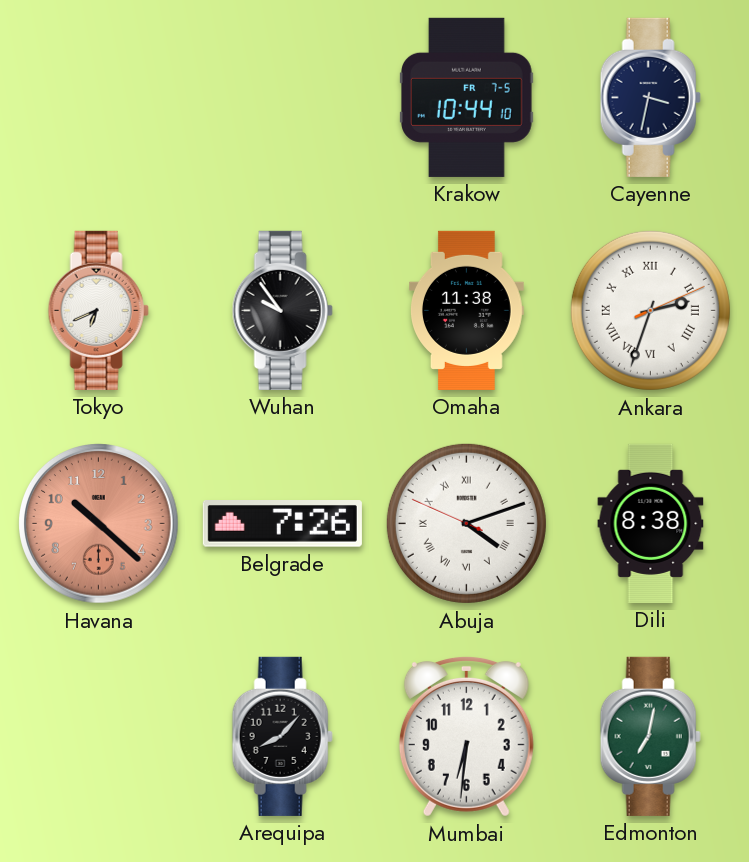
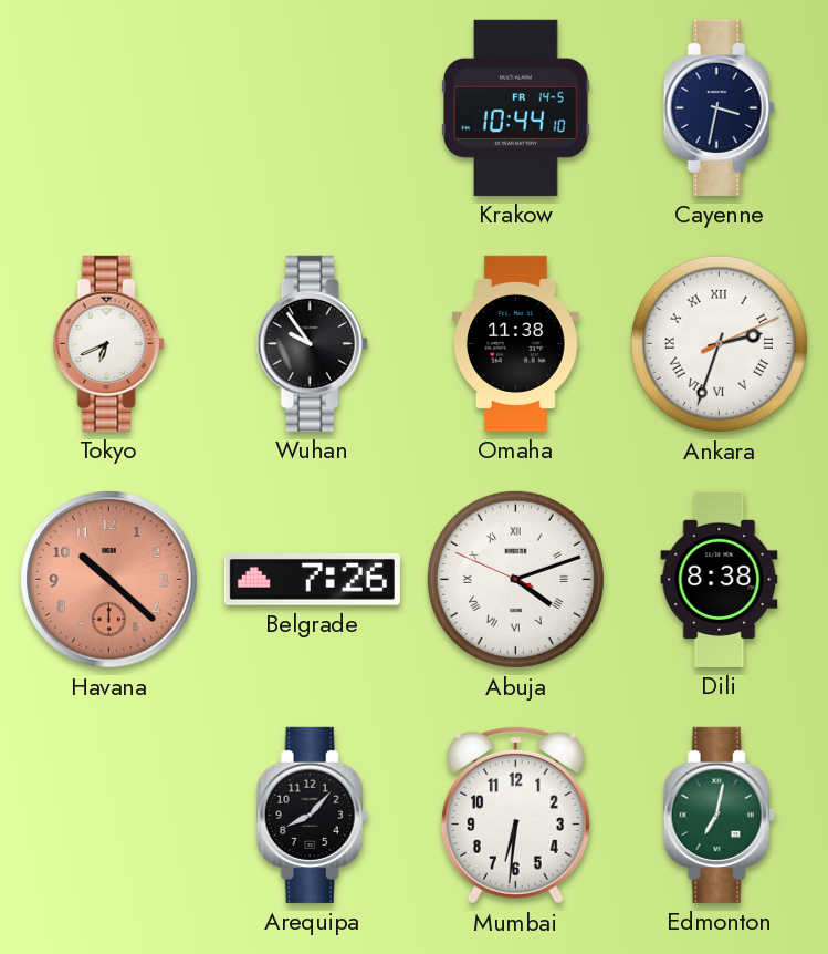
Krakow date: FR 7-5 -> FR 14-5
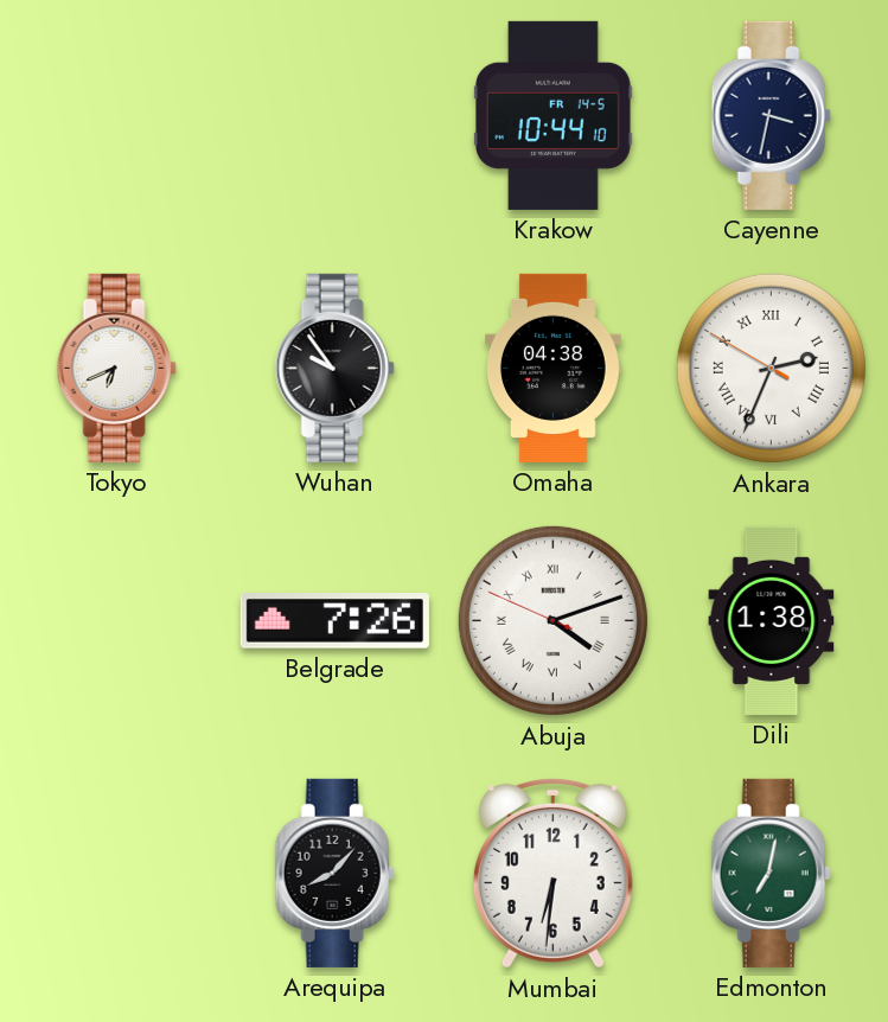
Omaha: 11:38 -> 04:38
Ankara: 2:33:11 -> 2:33:50
Havana: 10:22 -> none
Dili: 8:38 -> 1:38
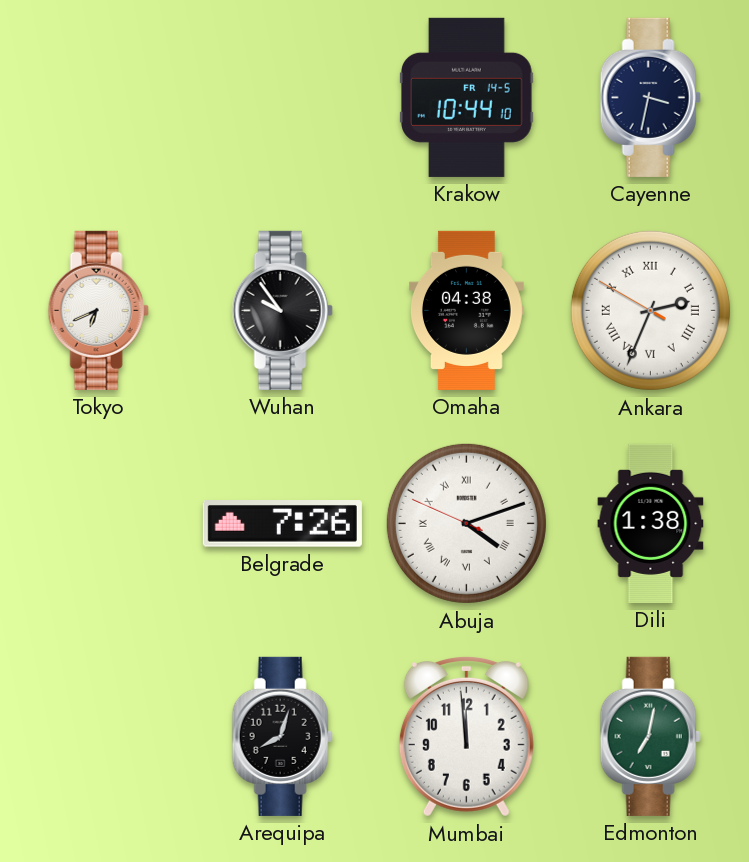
Arequipa: 8:07 -> 8:03
Mumbai: 6:31 -> 11:59
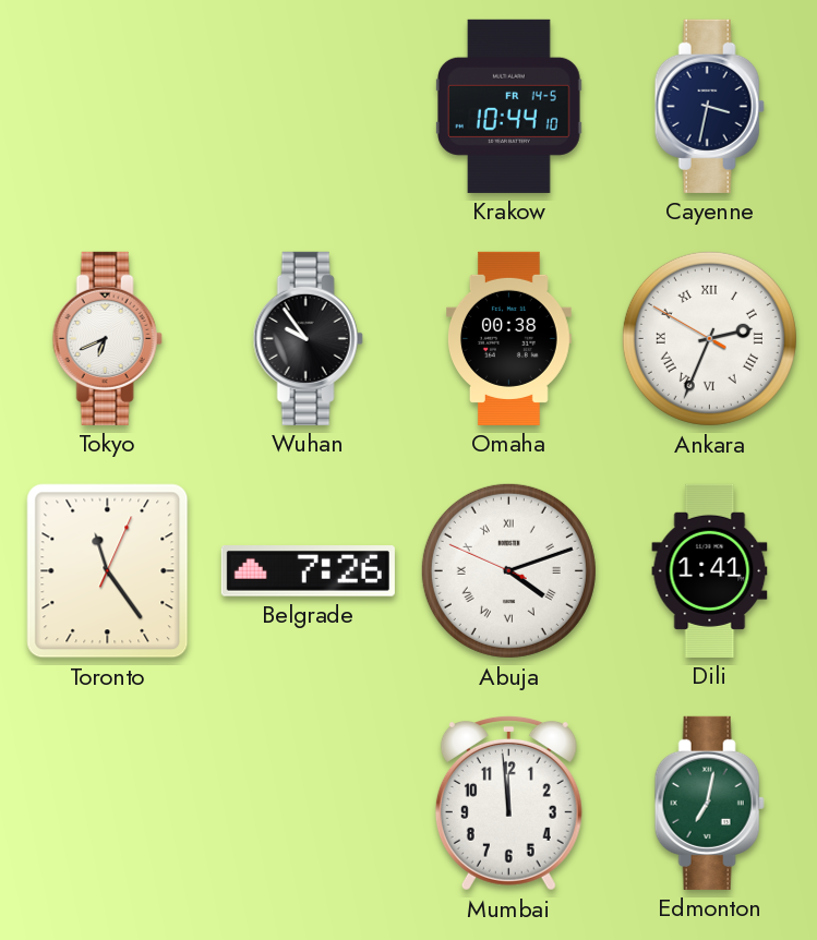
Omaha: 04:38 -> 00:38
Toronto: none -> 11:24
Dili: 1:38 -> 1:41
Arequipa: 8:03 -> none
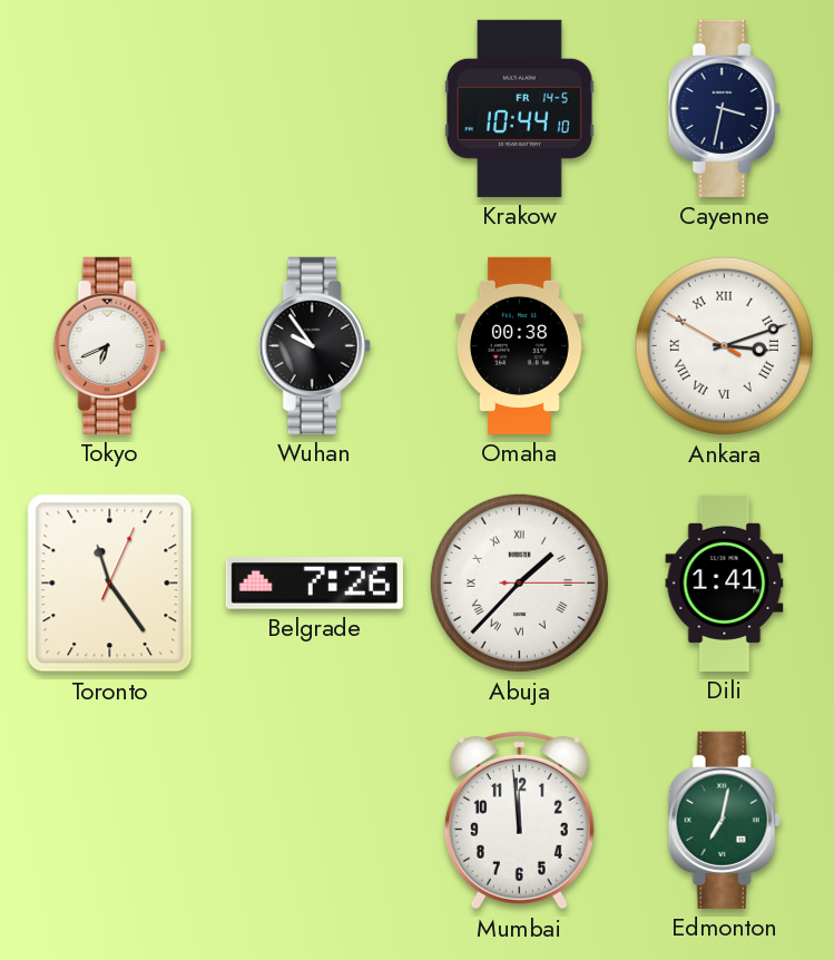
Ankara: 2:33 -> 3:11
Abuja: 4:11 -> 1:37
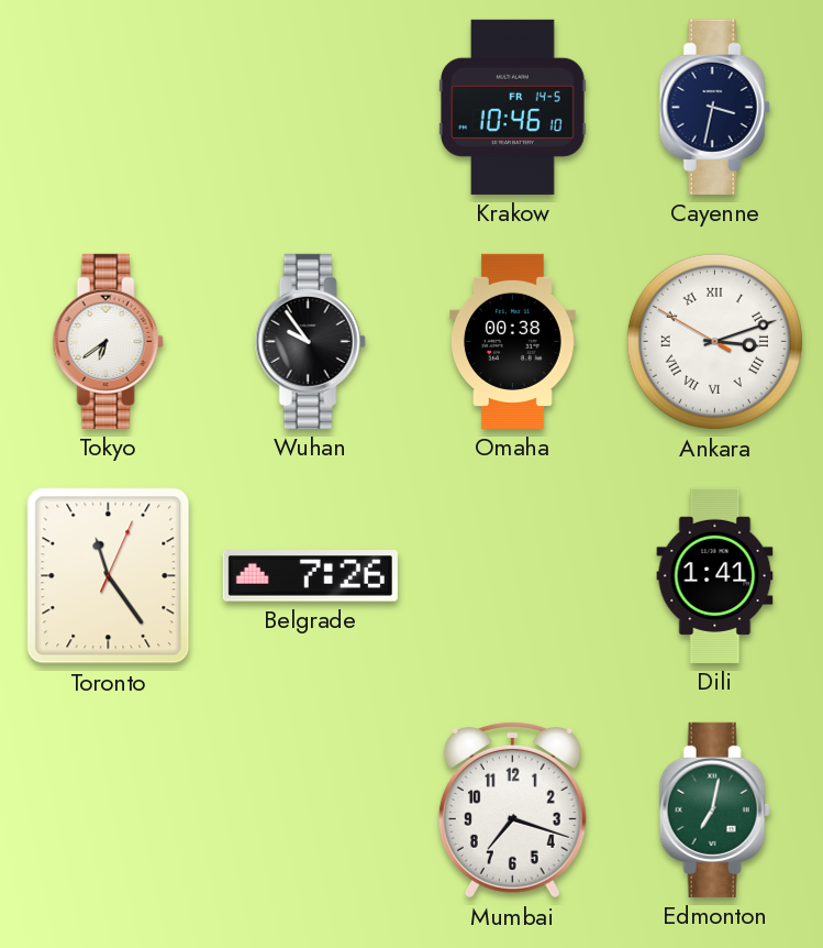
Krakow: 10:44 -> 10:46
Tokyo: 6:41 -> 6:39
Abuja: 1:37 -> none
Mumbai: 11:59 -> 7:18
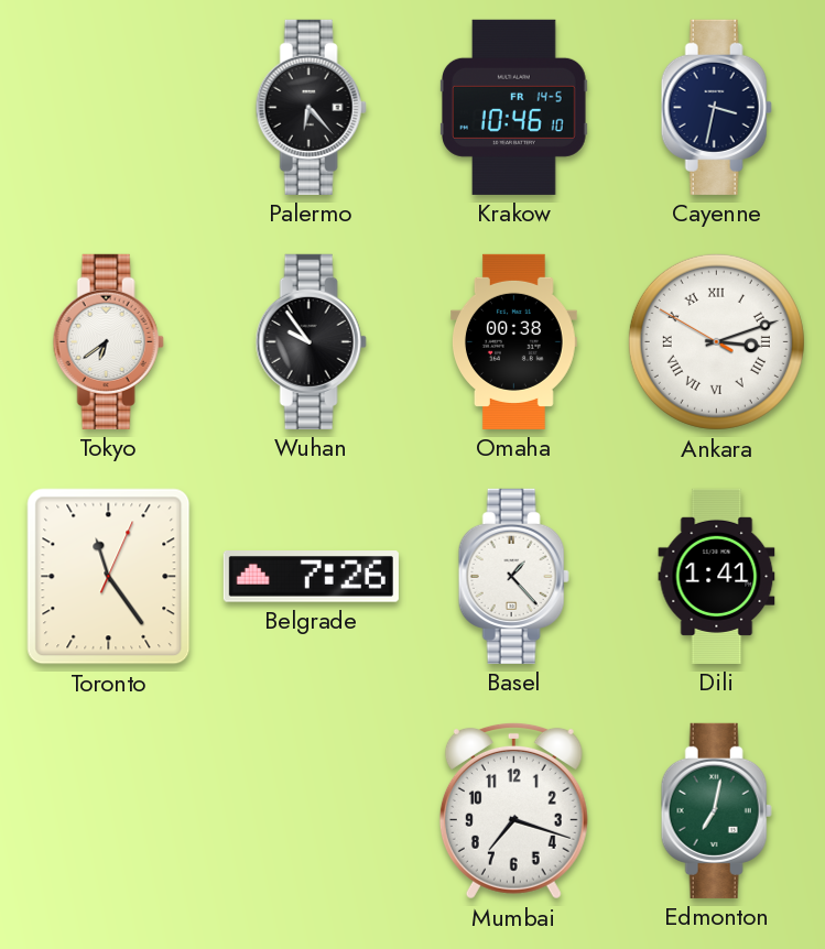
Palermo: none -> 6:23
Basel: none -> 1:23
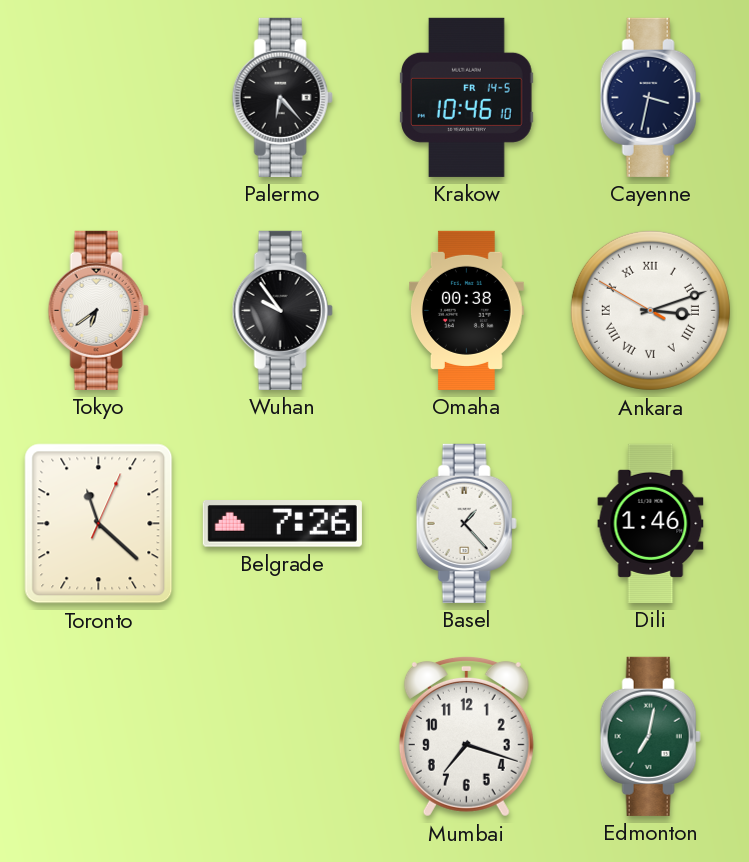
Toronto: 11:24 -> 11:22
Dili: 1:41 -> 1:46
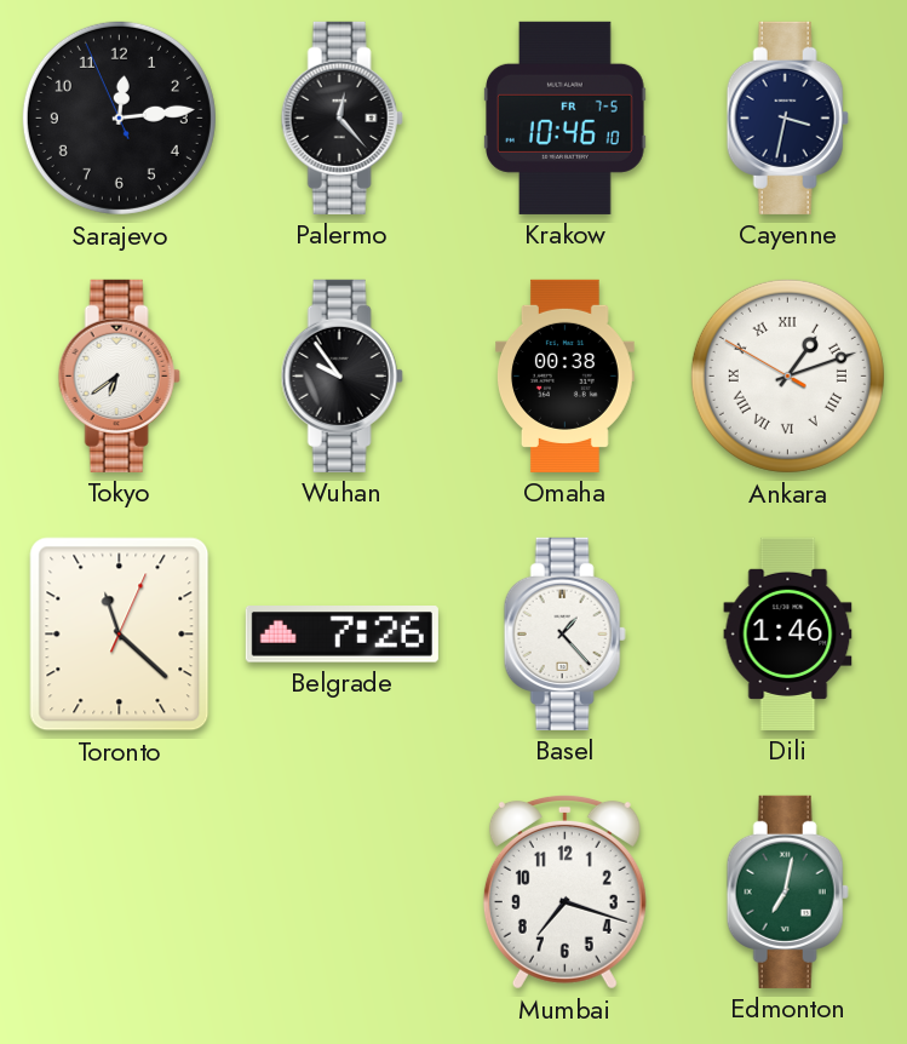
Sarajevo: none -> 12:13
Palermo: 6:23 -> 12:23
Krakow date: FR 14-5 -> FR 7-5
Ankara: 3:11 -> 1:11
